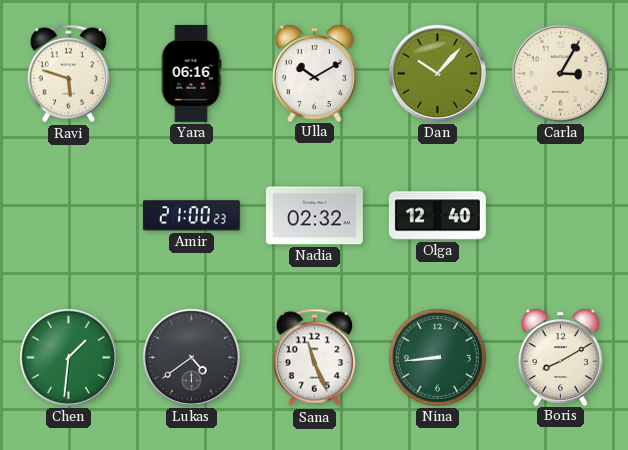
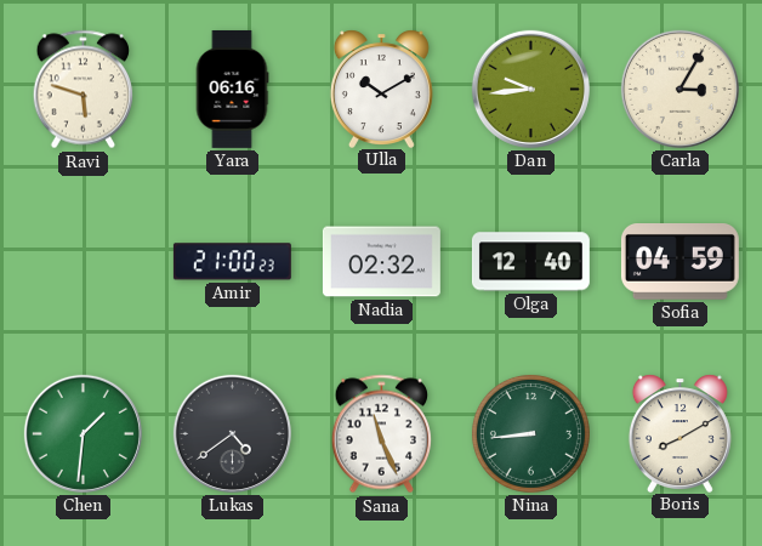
Dan: 10:07 -> 9:44
Sofia: none -> 04:59
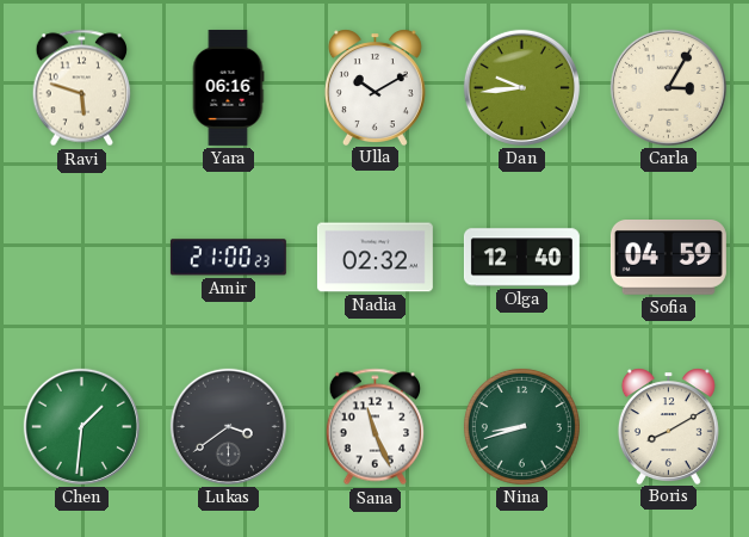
Lukas: 4:39 -> 3:39
Nina: 8:44 -> 8:42
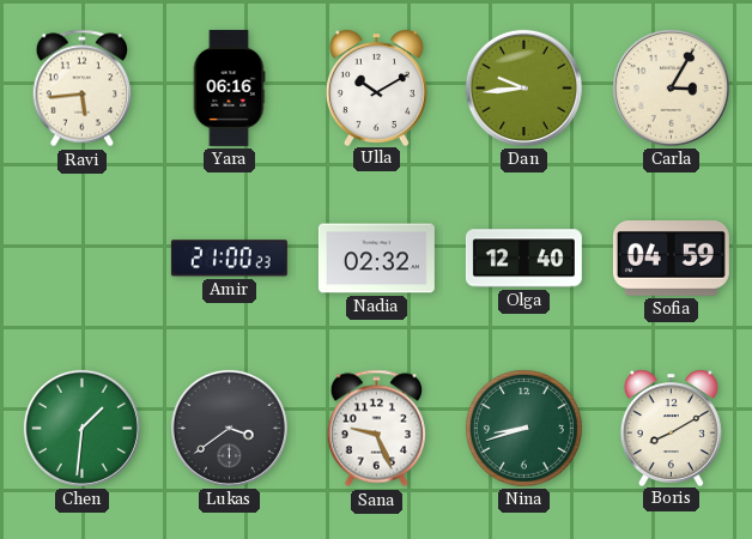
Ravi: 5:48 -> 5:44
Sana: 11:26 -> 9:26
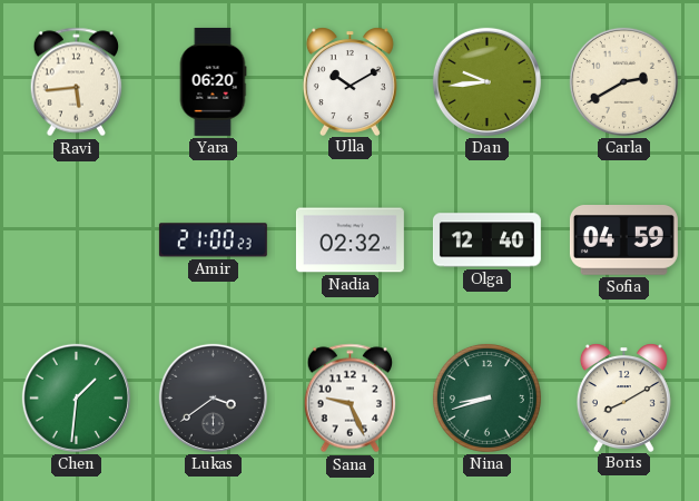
Yara: 06:16 -> 06:20
Carla: 3:05 -> 2:40
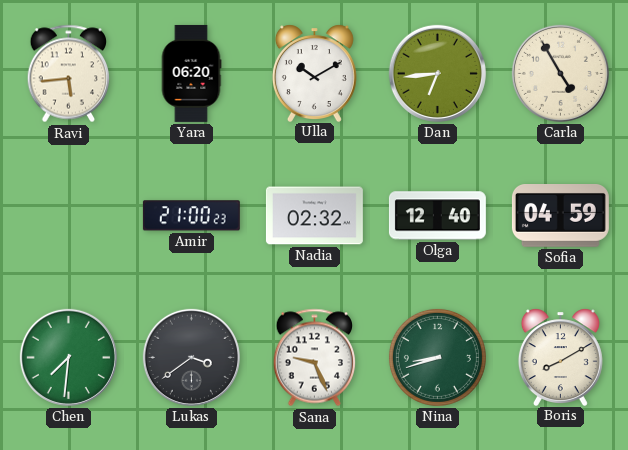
Dan: 9:44 -> 6:44
Carla: 2:40 -> 4:55
Chen: 1:31 -> 7:31
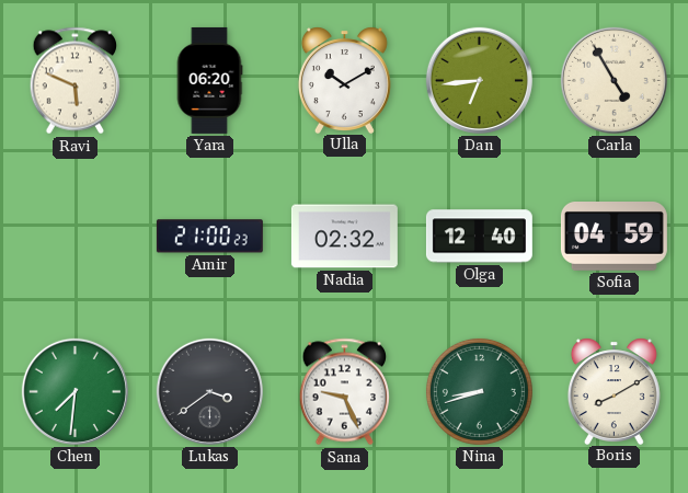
Ravi: 5:44 -> 5:49
